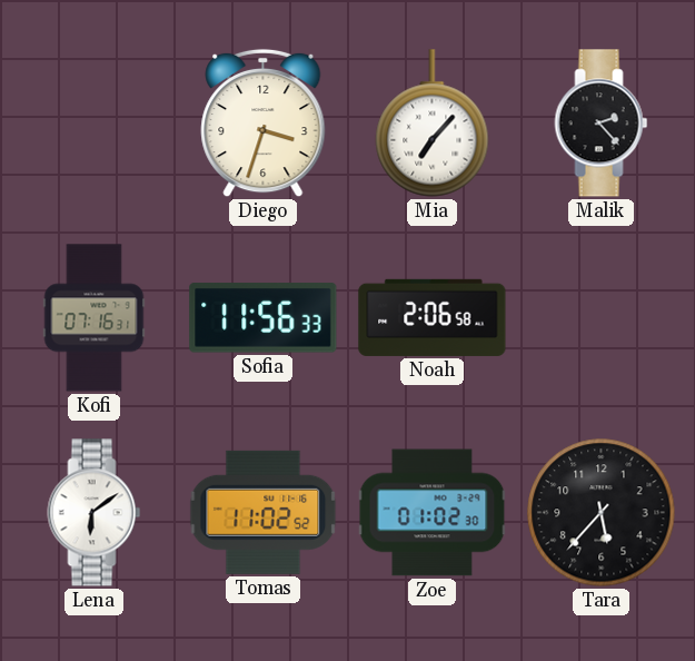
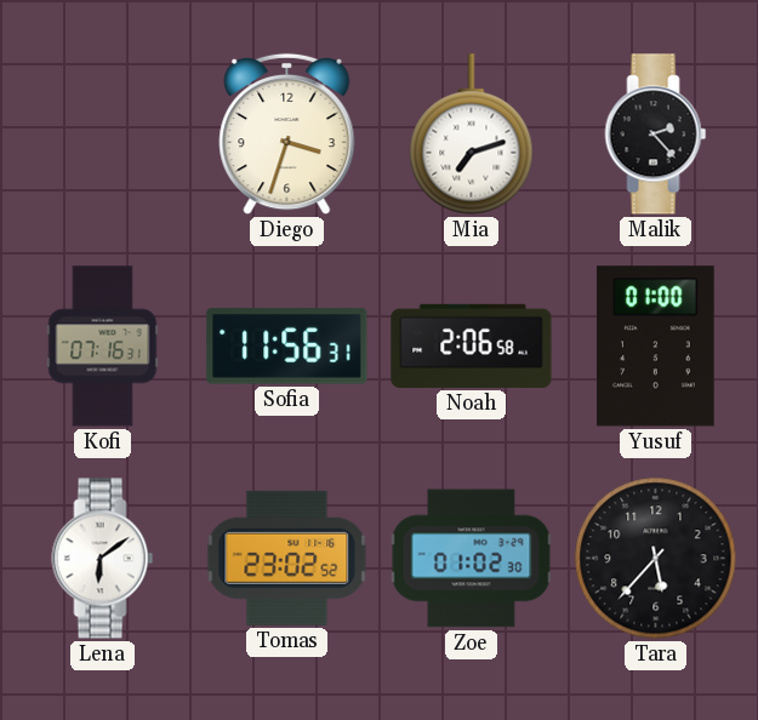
Mia: 7:07 -> 7:12
Sofia: 11:56:33 -> 11:56:31
Yusuf: none -> 01:00
Tomas: 11:02 -> 23:02
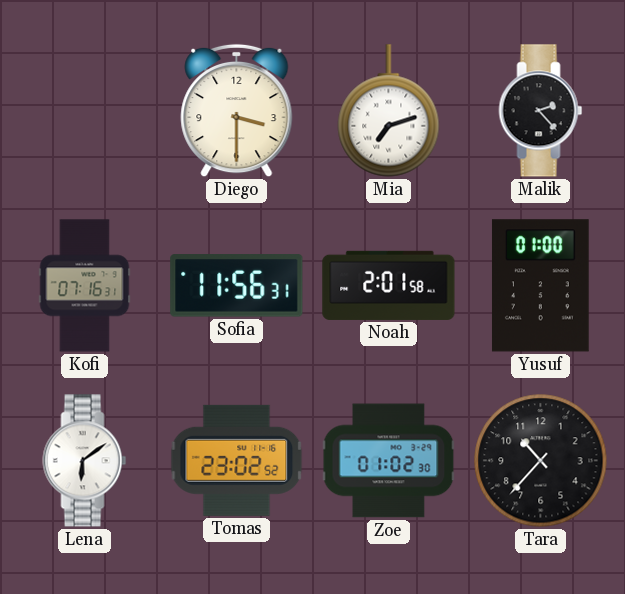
Diego: 3:33 -> 3:30
Noah: 2:06 -> 2:01
Tara: 5:37 -> 10:37
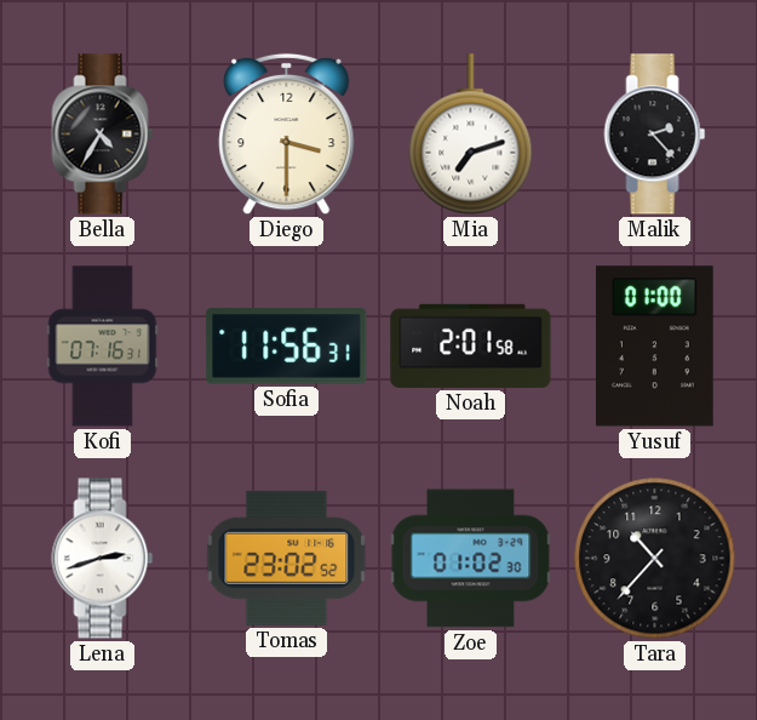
Bella: none -> 4:35
Lena: 6:09 -> 2:42
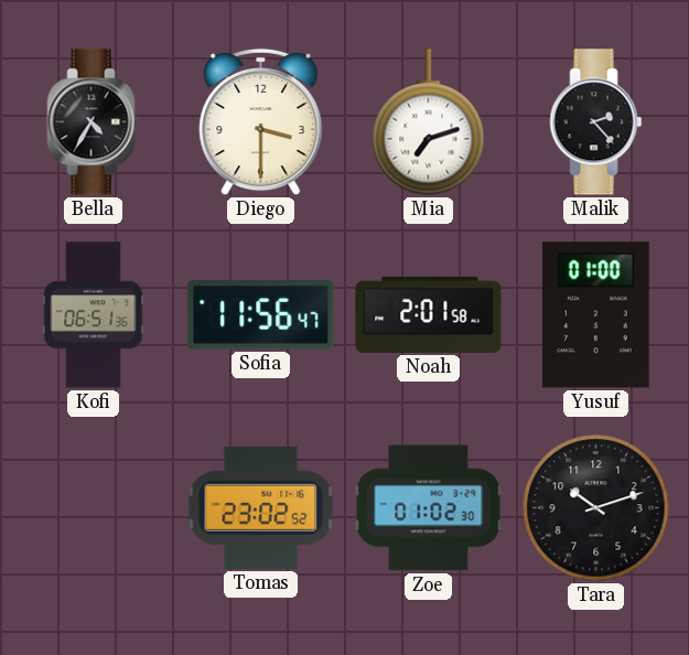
Kofi: 07:16 -> 06:51
Sofia: 11:56:31 -> 11:56:47
Lena: 2:42 -> none
Tara: 10:37 -> 10:12
